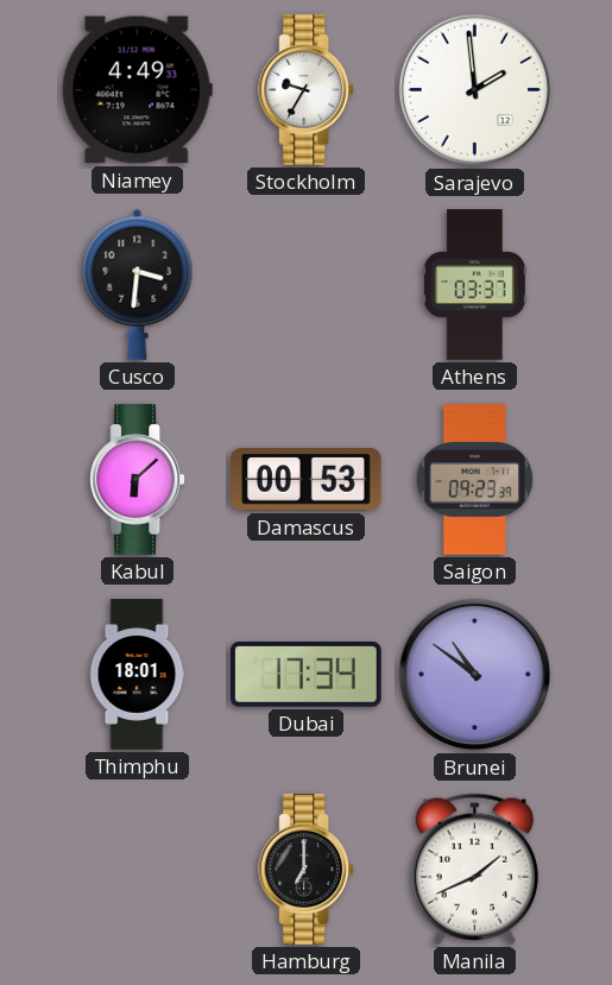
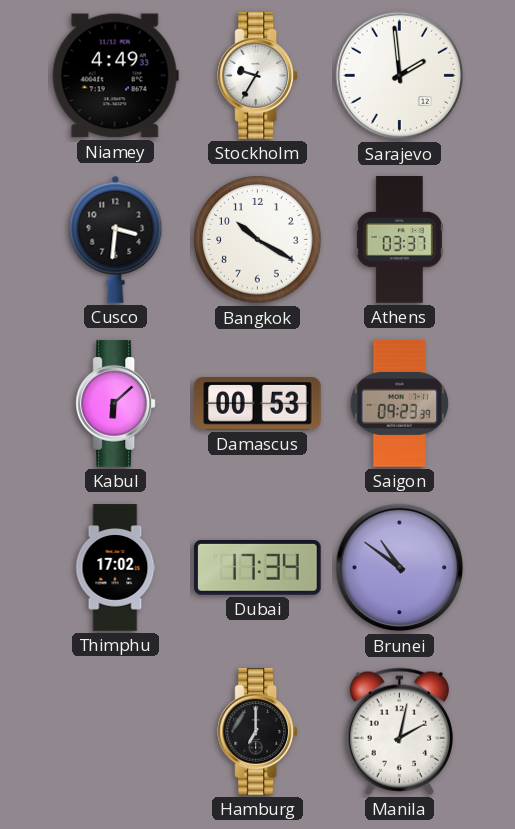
Bangkok: none -> 10:20
Thimphu: 18:01 -> 17:02
Manila: 1:41 -> 2:02
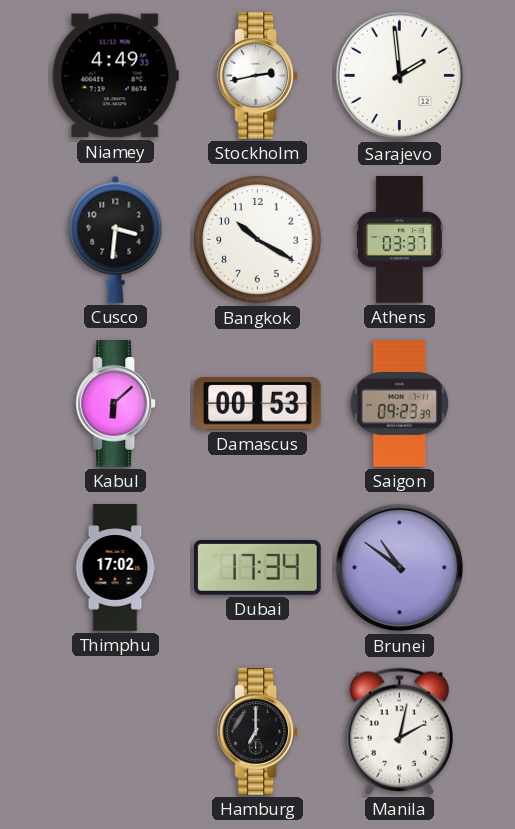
Stockholm: 9:35 -> 2:43
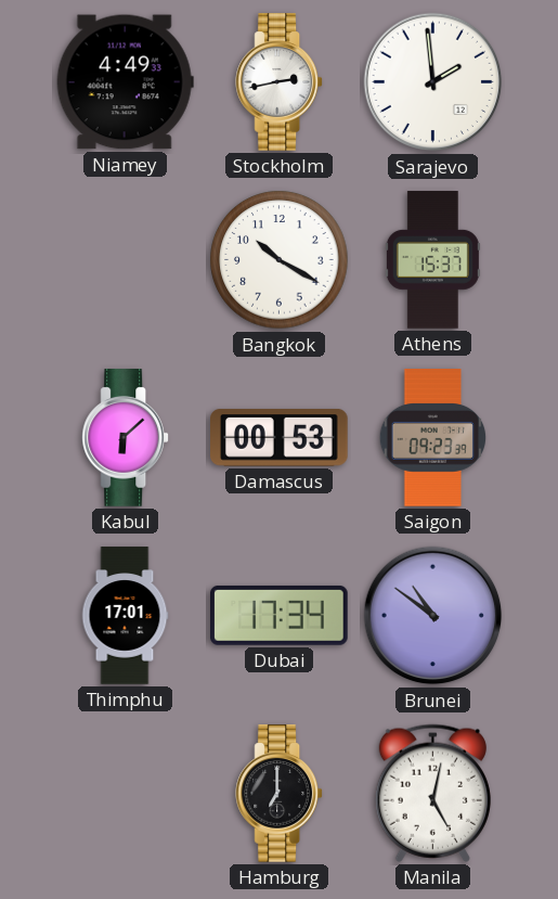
Cusco: 3:31 -> none
Athens: 03:37 -> 15:37
Thimphu: 17:02 -> 17:01
Manila: 2:02 -> 5:02
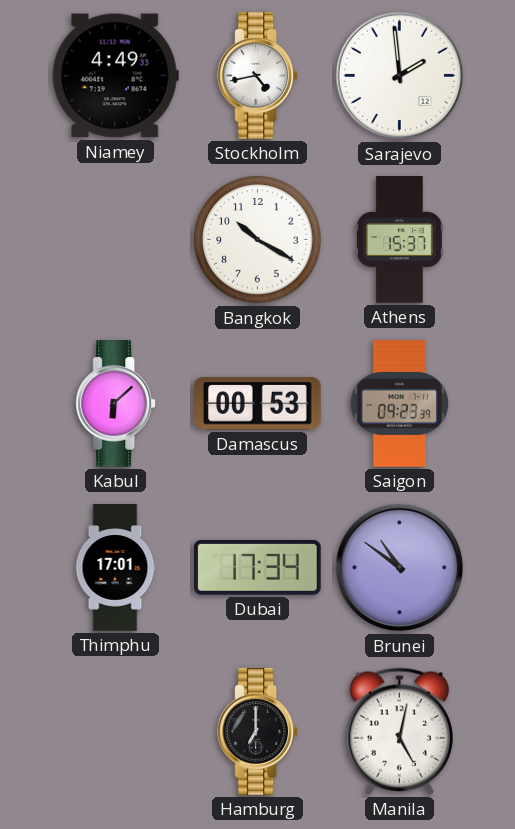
Stockholm: 2:43 -> 4:43
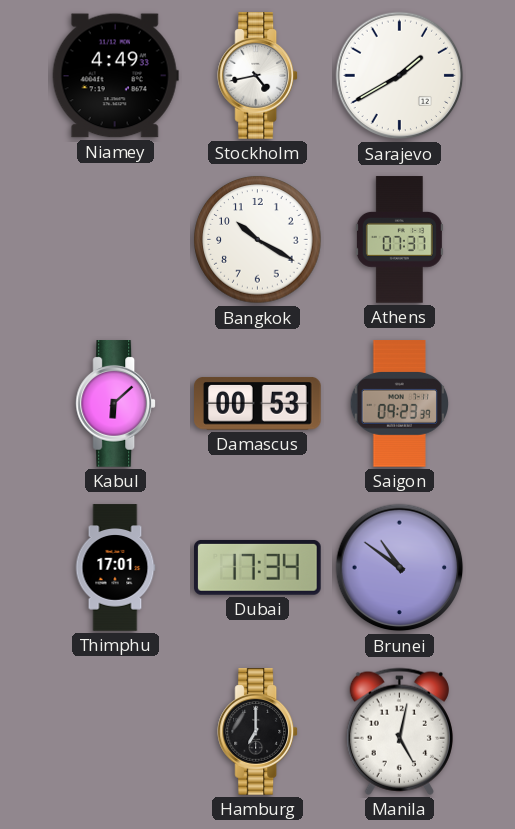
Sarajevo: 1:59 -> 1:40
Athens: 15:37 -> 07:37
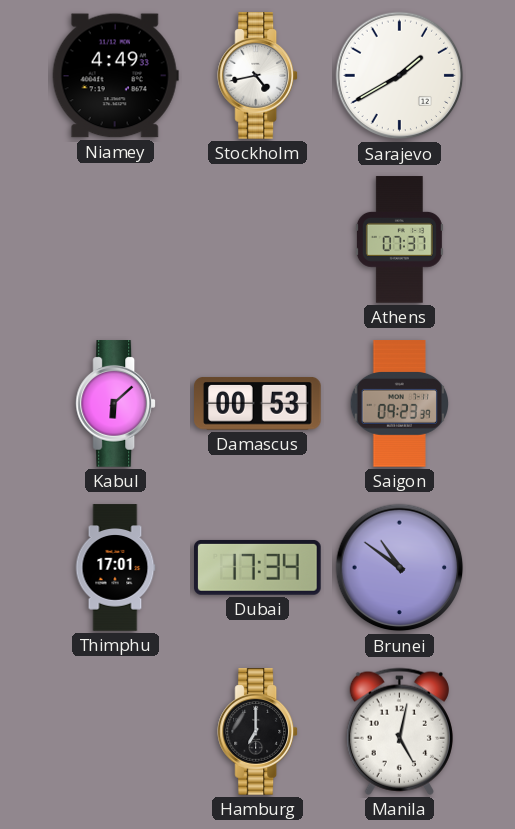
Bangkok: 10:20 -> none
